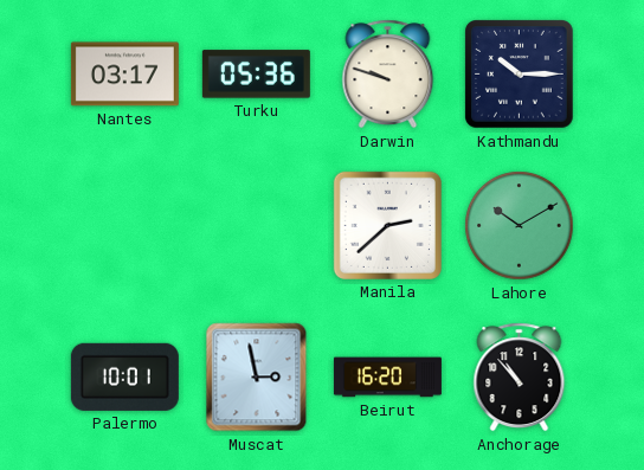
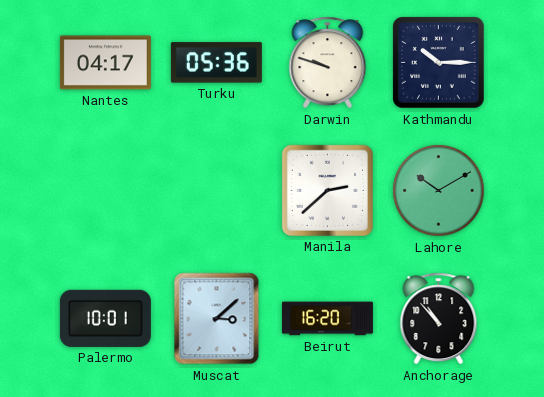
Nantes: 03:17 -> 04:17
Muscat: 2:58 -> 3:08
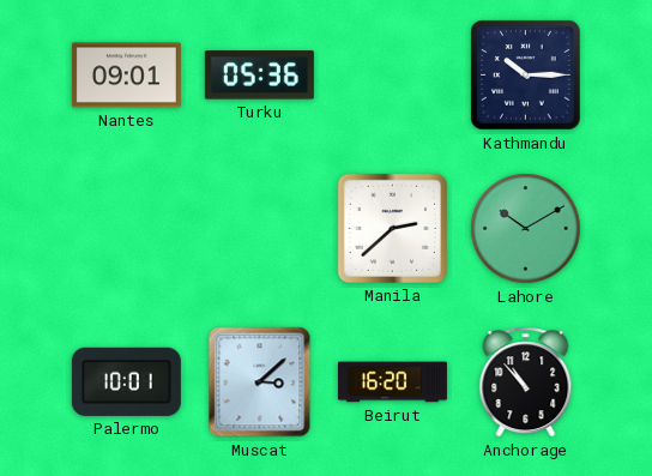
Nantes: 04:17 -> 09:01
Darwin: 9:48 -> none
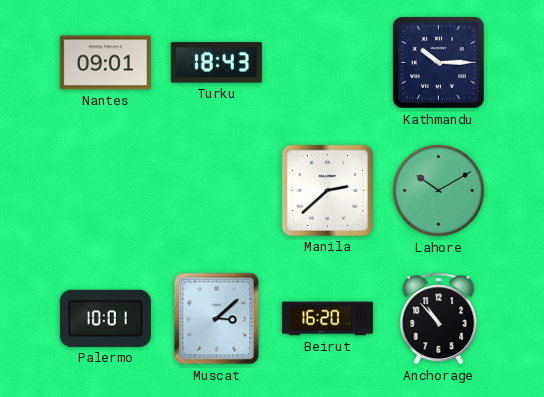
Turku: 05:36 -> 18:43
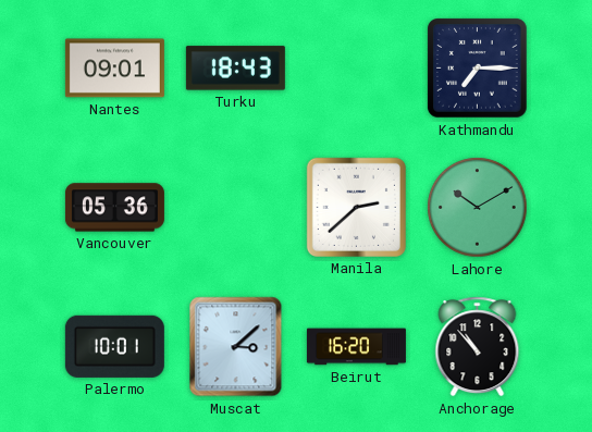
Kathmandu: 10:15 -> 7:15
Vancouver: none -> 05:36
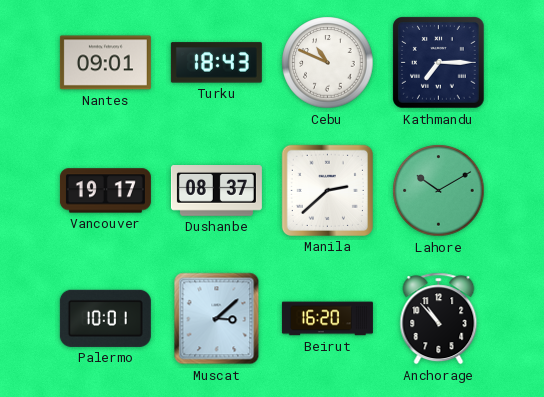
Cebu: none -> 10:49
Vancouver: 05:36 -> 19:17
Dushanbe: none -> 08:37
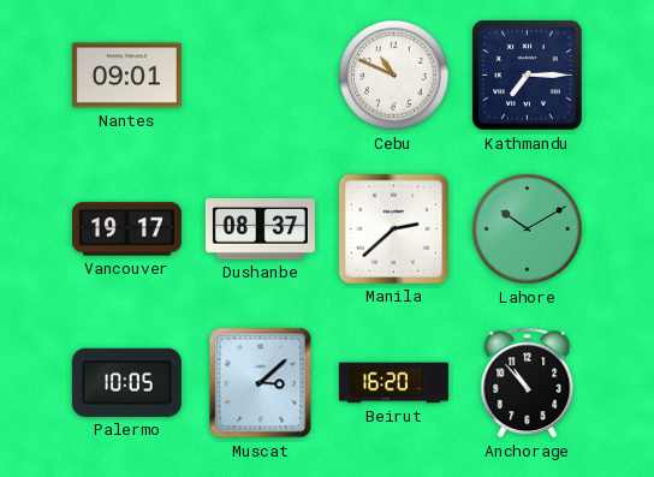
Turku: 18:43 -> none
Palermo: 10:01 -> 10:05
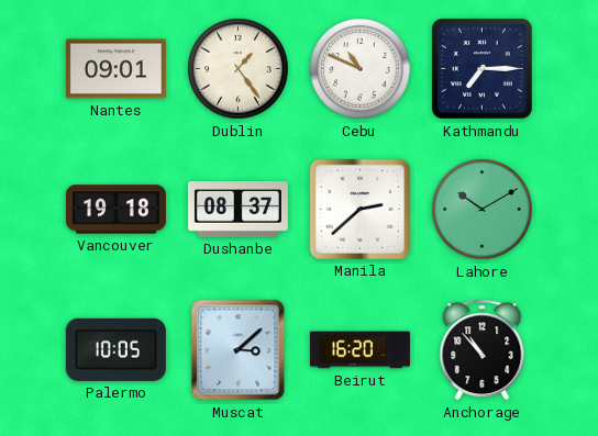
Dublin: none -> 1:24
Vancouver: 19:17 -> 19:18
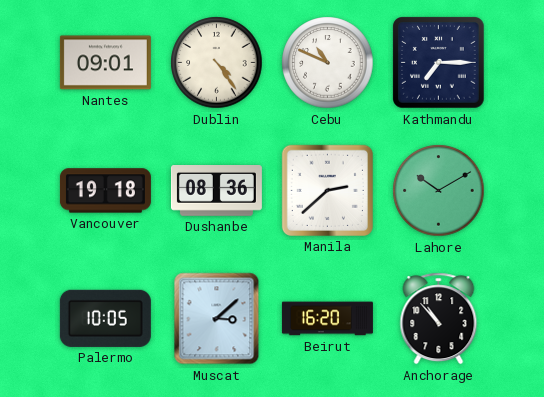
Dublin: 1:24 -> 4:24
Dushanbe: 08:37 -> 08:36
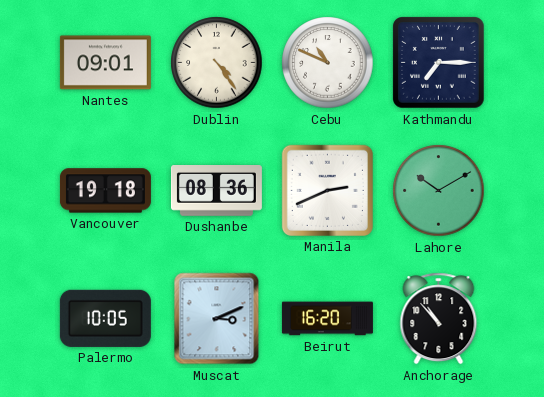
Manila: 2:38 -> 2:41
Muscat: 3:08 -> 3:11
